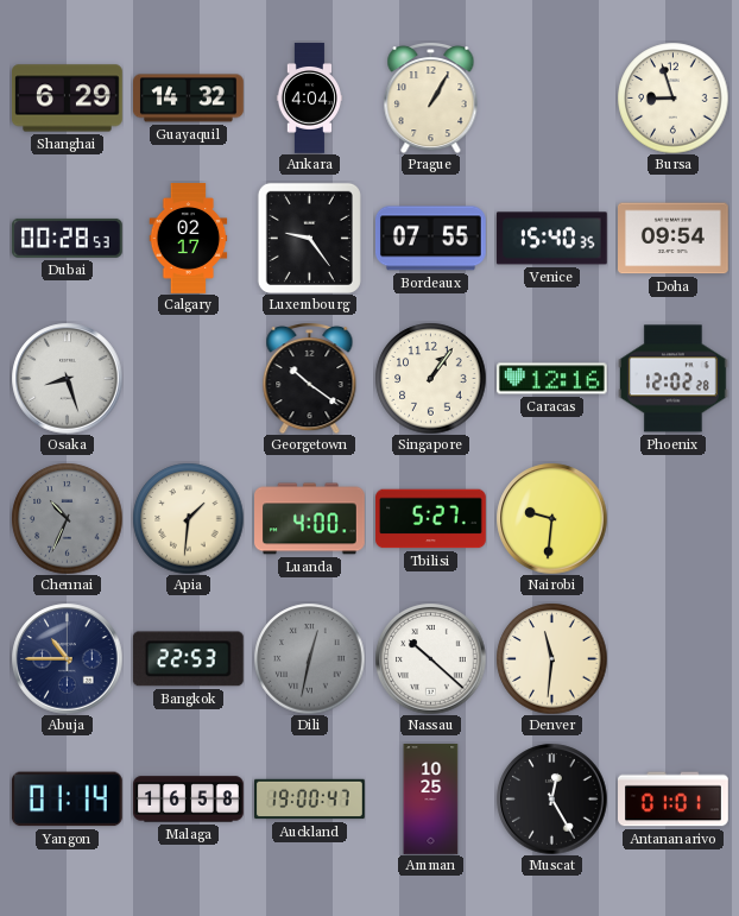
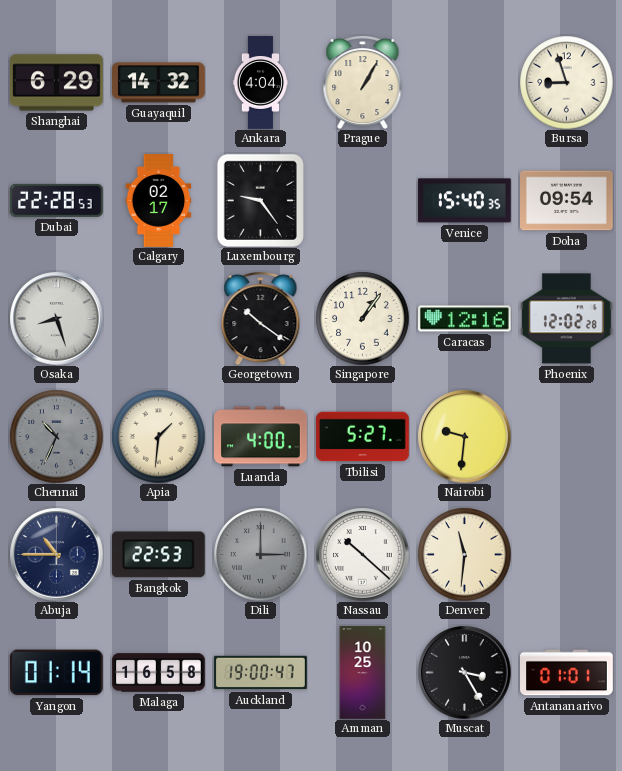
Dubai: 00:28 -> 22:28
Bordeaux: 07:55 -> none
Dili: 12:32 -> 3:00
Muscat: 12:25 -> 3:25
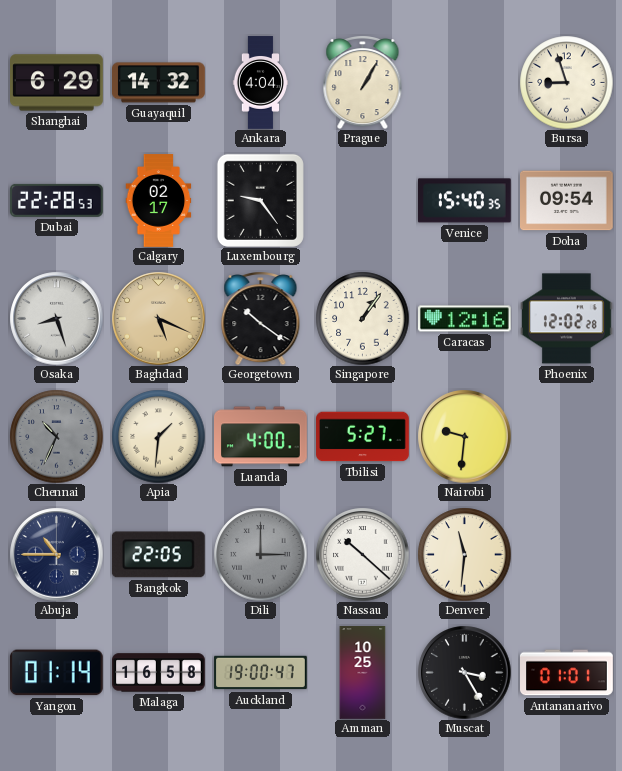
Baghdad: none -> 5:19
Bangkok: 22:53 -> 22:05
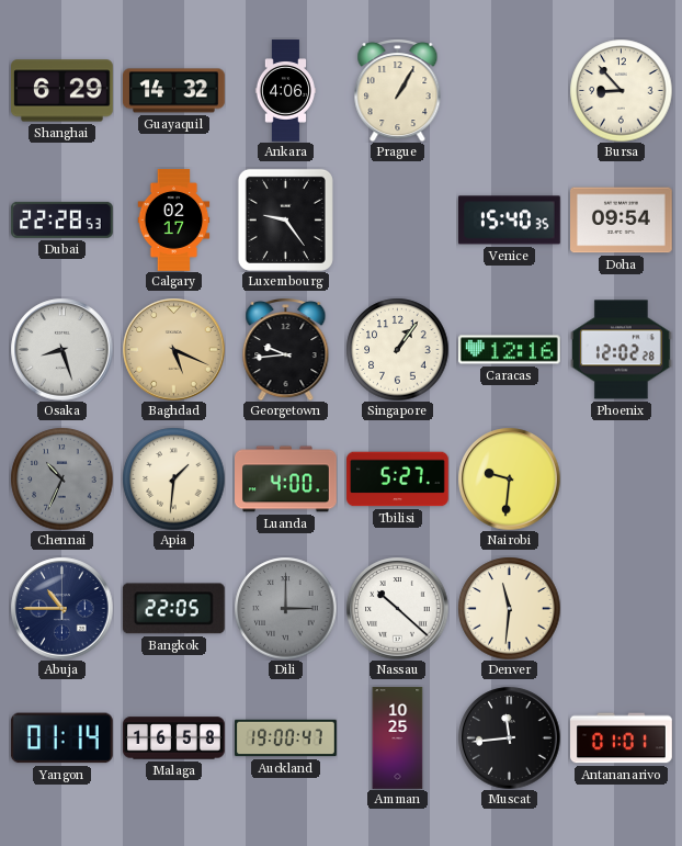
Ankara: 4:04 -> 4:06
Bursa: 8:57 -> 8:53
Georgetown: 10:21 -> 9:44
Muscat: 3:25 -> 11:44
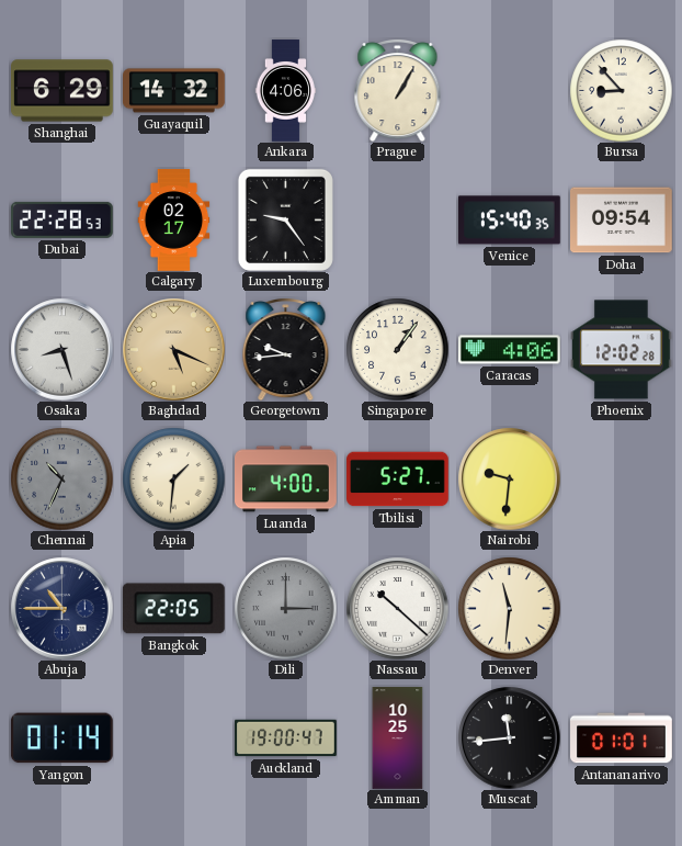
Caracas: 12:16 -> 4:06
Malaga: 16:58 -> none
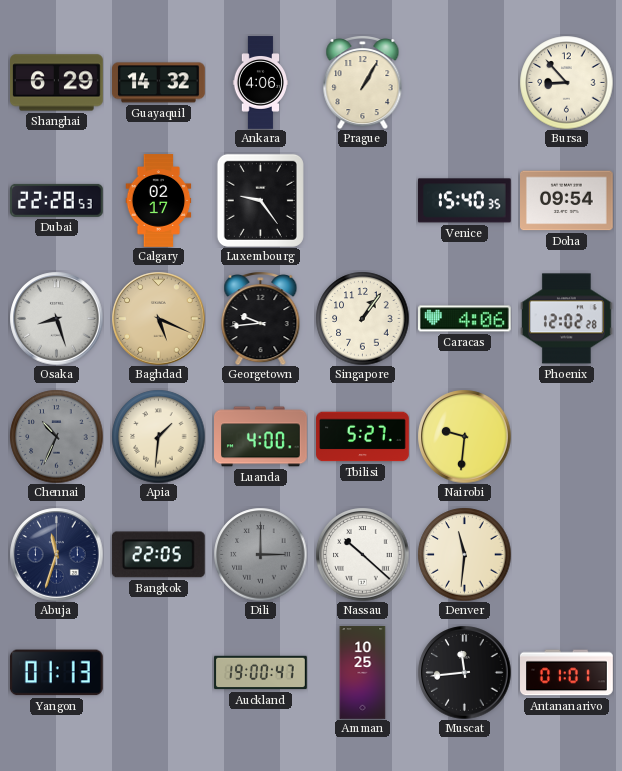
Abuja: 10:45 -> 11:33
Yangon: 01:14 -> 01:13
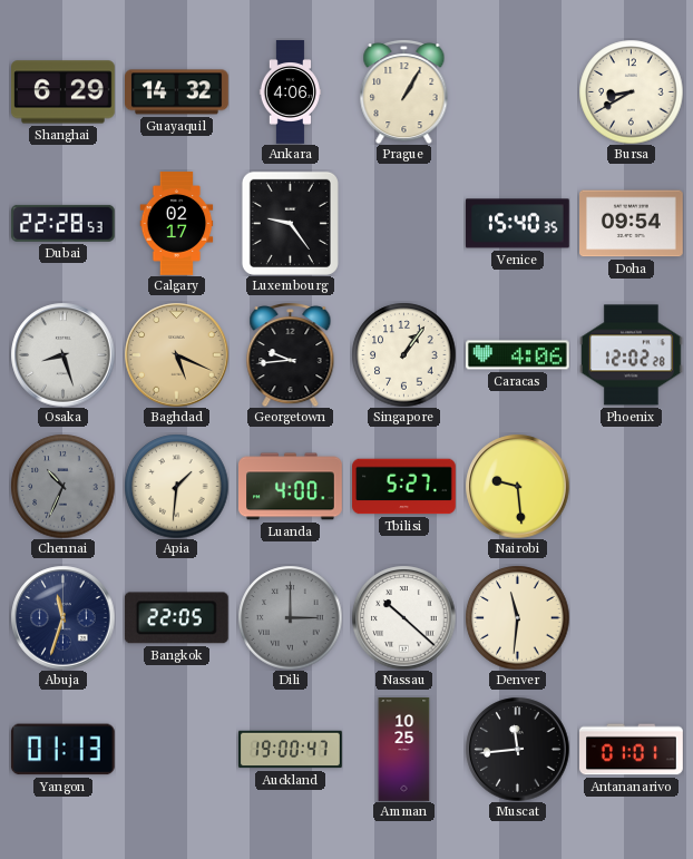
Bursa: 8:53 -> 8:40
Nairobi: 9:31 -> 9:29
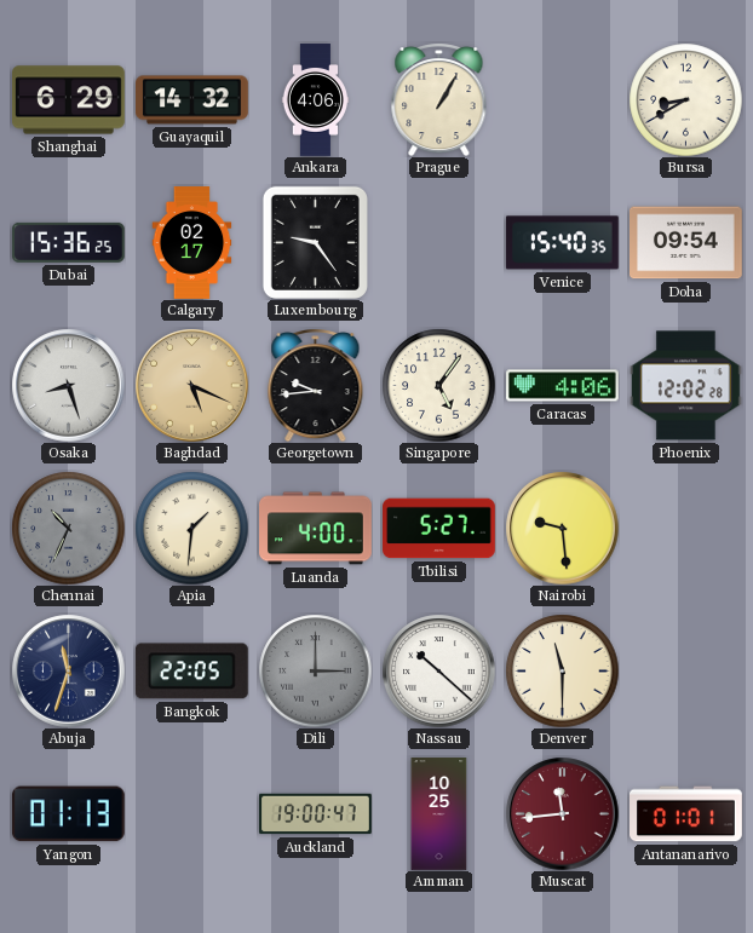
Dubai: 22:28 -> 15:36
Singapore: 1:06 -> 5:06
Denver: 11:31 -> 11:30
Muscat dial: black -> burgundy
